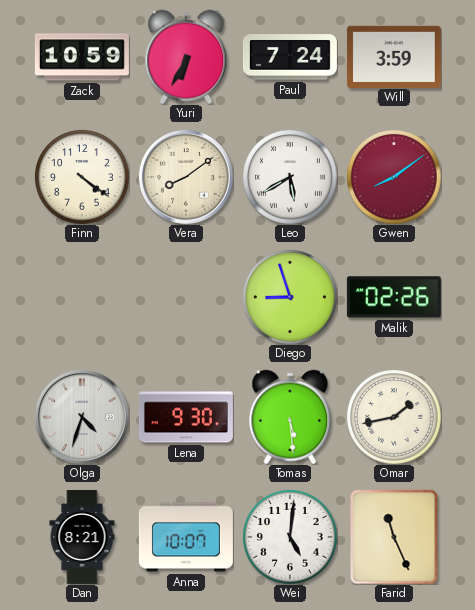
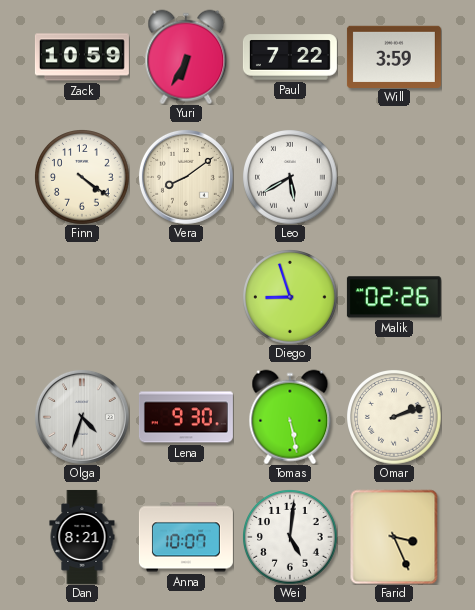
Paul: 7:24 -> 7:22
Gwen: 8:09 -> none
Tomas: 5:29 -> 5:28
Omar: 1:43 -> 2:12
Farid: 11:26 -> 3:26
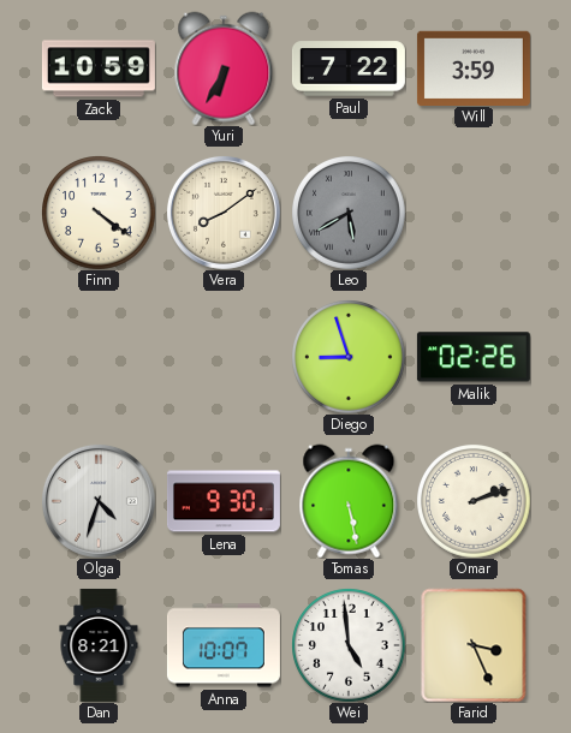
Leo dial: white -> grey
Wei: 5:01 -> 4:59
